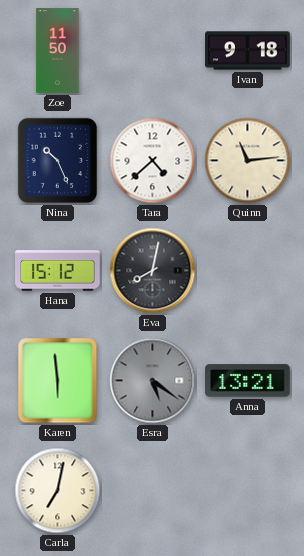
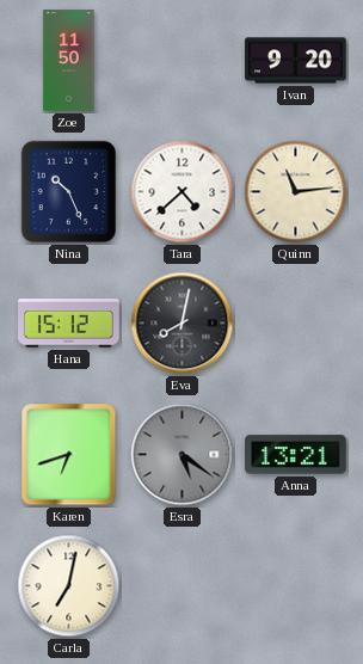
Ivan: 9:18 -> 9:20
Karen: 5:59 -> 6:42
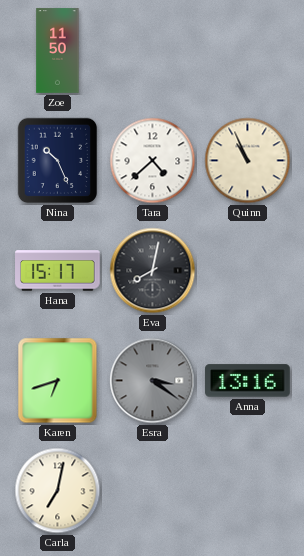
Ivan: 9:20 -> none
Quinn: 11:14 -> 10:56
Hana: 15:12 -> 15:17
Esra: 5:21 -> 3:21
Anna: 13:21 -> 13:16
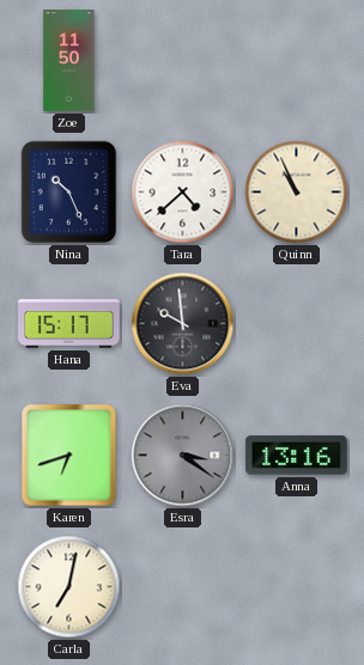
Eva: 8:02 -> 9:59
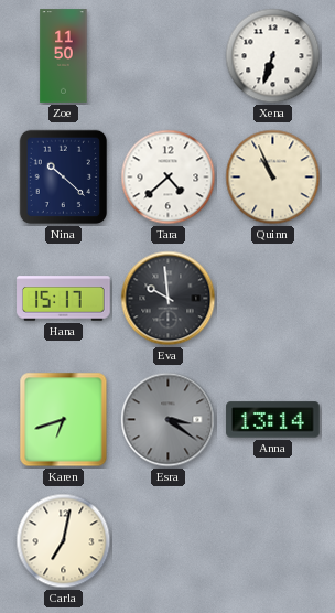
Xena: none -> 6:33
Nina: 10:26 -> 10:22
Anna: 13:16 -> 13:14
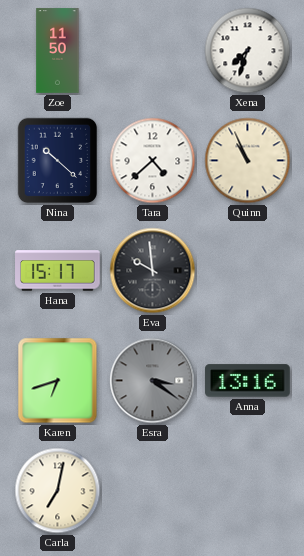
Xena: 6:33 -> 7:33
Anna: 13:14 -> 13:16
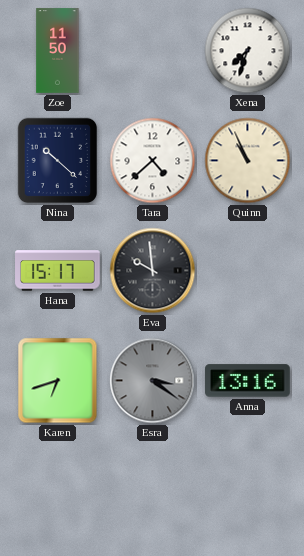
Carla: 7:02 -> none
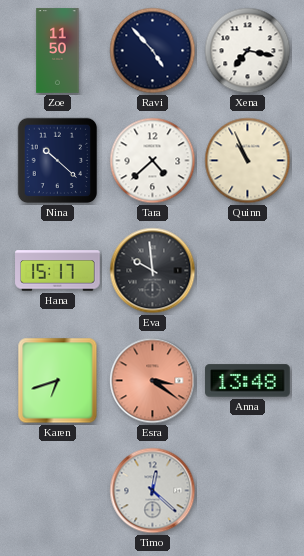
Ravi: none -> 4:53
Xena: 7:33 -> 7:17
Esra dial: grey -> salmon
Anna: 13:16 -> 13:48
Timo: none -> 12:22
